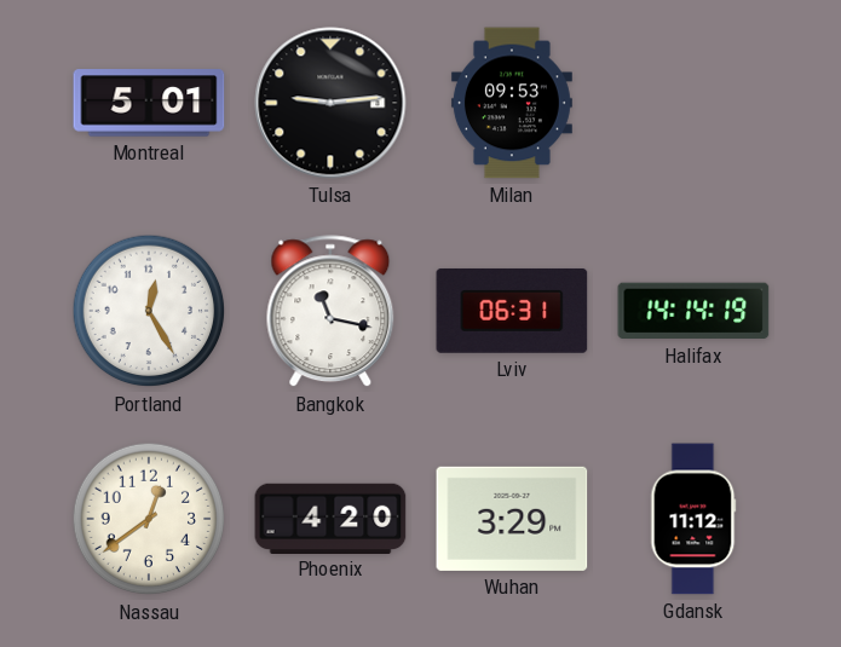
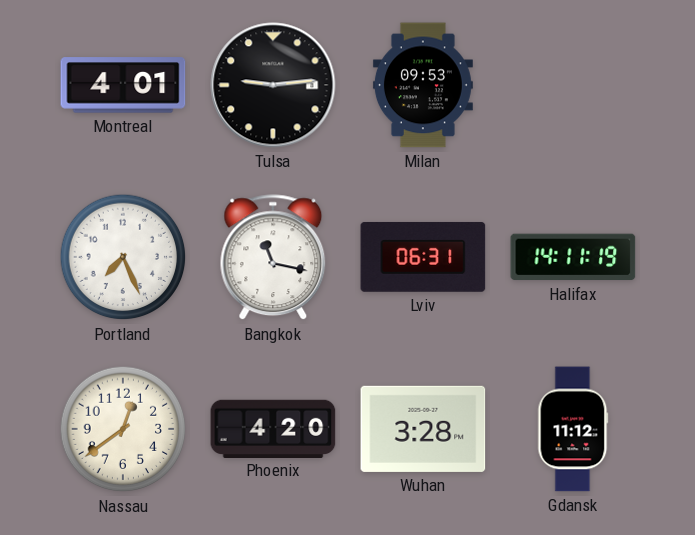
Montreal: 5:01 -> 4:01
Portland: 12:25 -> 7:26
Halifax: 14:14 -> 14:11
Wuhan: 3:29 -> 3:28
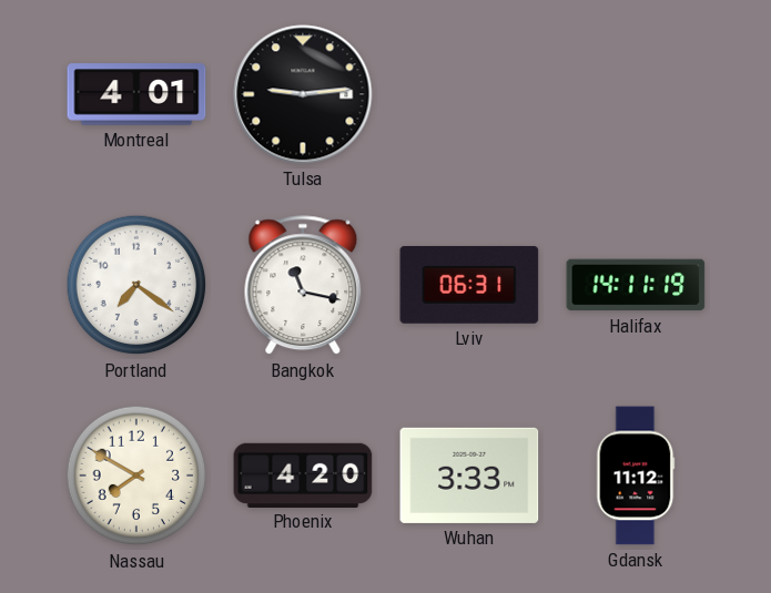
Milan: 09:53 -> none
Portland: 7:26 -> 7:21
Nassau: 12:39 -> 7:50
Wuhan: 3:28 -> 3:33
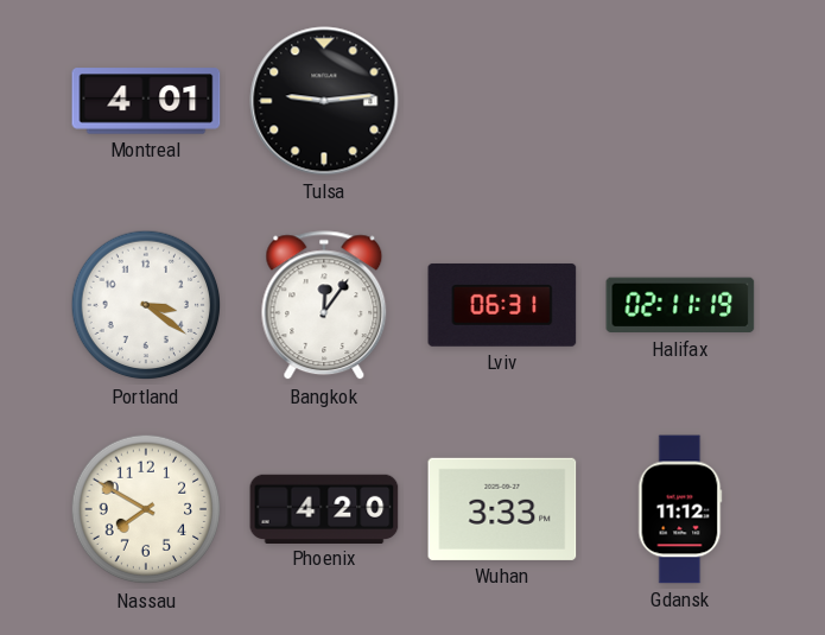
Portland: 7:21 -> 3:21
Bangkok: 11:17 -> 12:06
Halifax: 14:11 -> 02:11
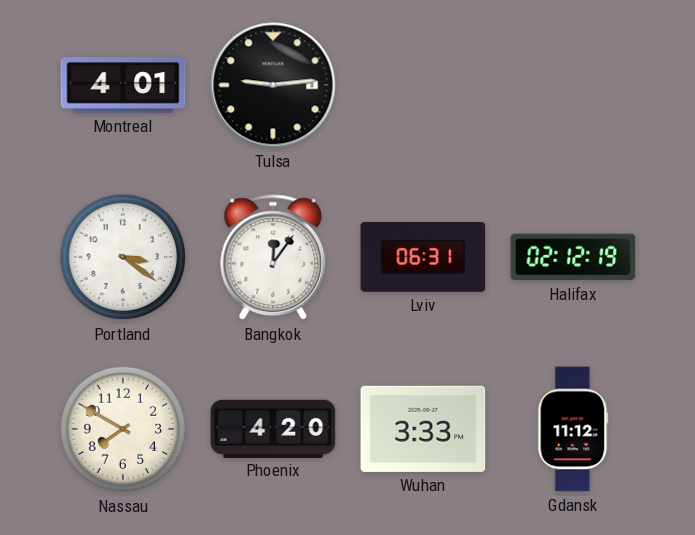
Halifax: 02:11 -> 02:12
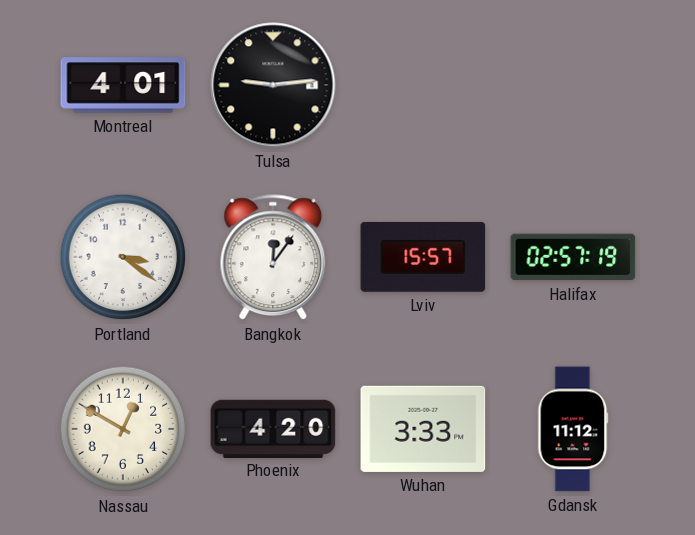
Lviv: 06:31 -> 15:57
Halifax: 02:12 -> 02:57
Nassau: 7:50 -> 12:50
